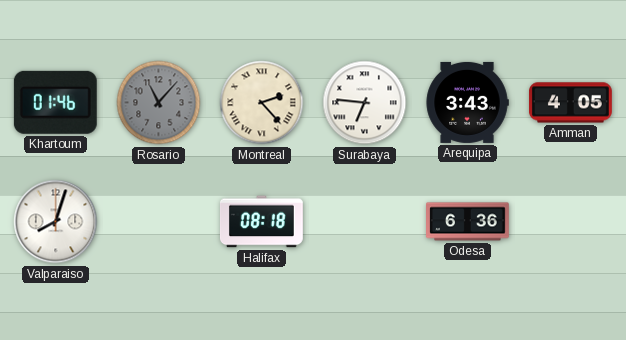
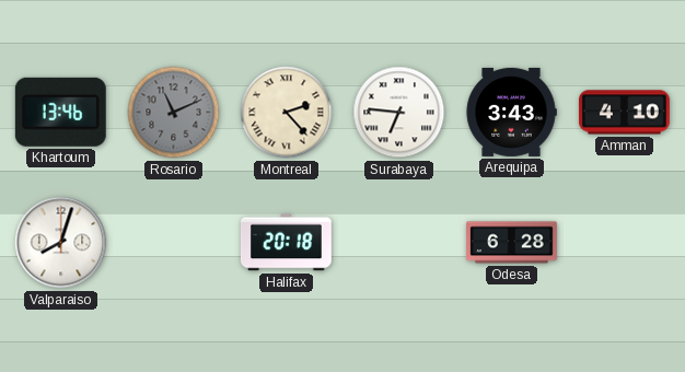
Khartoum: 01:46 -> 13:46
Rosario: 11:07 -> 11:11
Amman: 4:05 -> 4:10
Halifax: 08:18 -> 20:18
Odesa: 6:36 -> 6:28
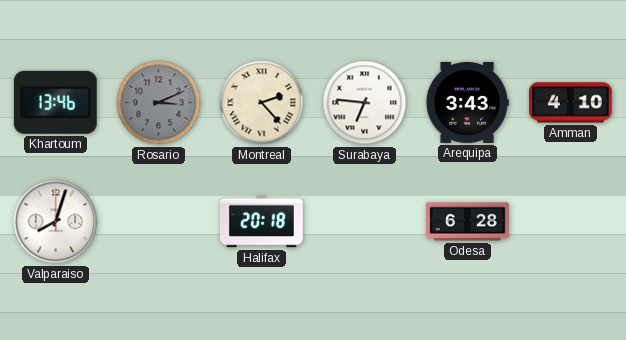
Rosario: 11:11 -> 3:11
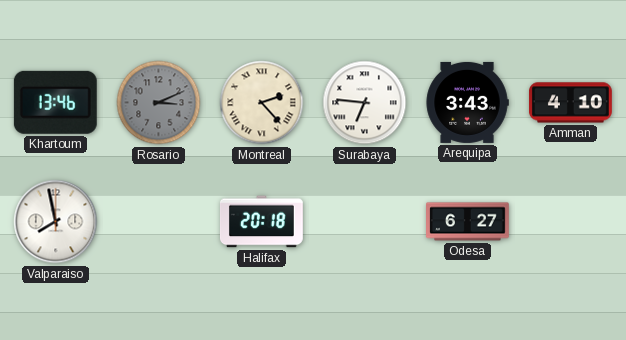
Valparaiso: 8:03 -> 7:58
Odesa: 6:28 -> 6:27
